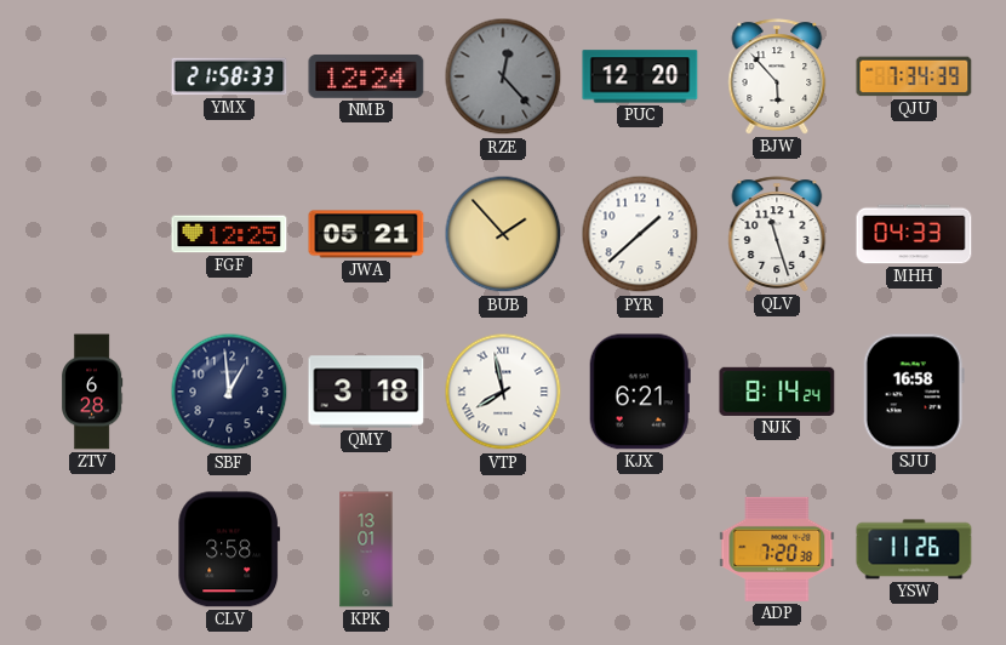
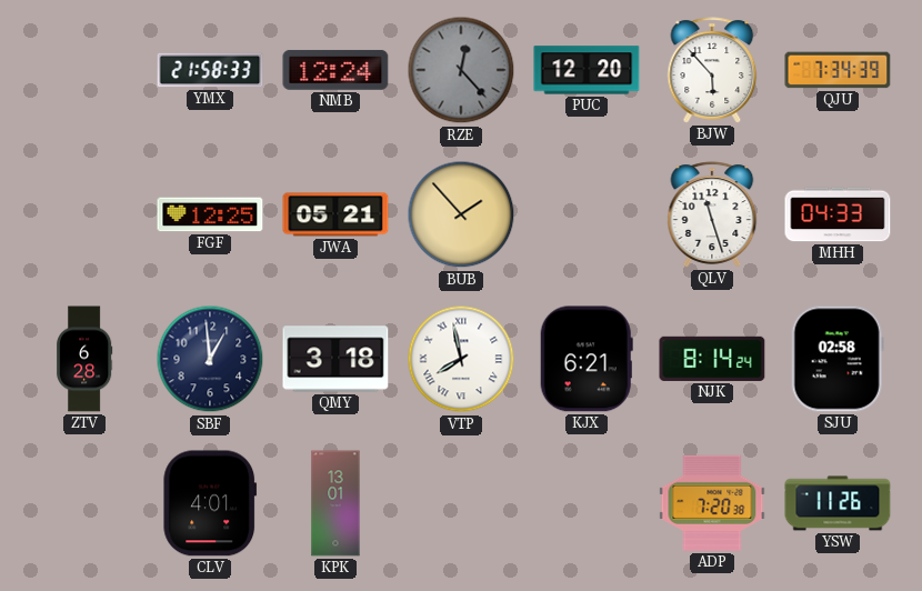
PYR: 1:38 -> none
SJU: 16:58 -> 02:58
CLV: 3:58 -> 4:01
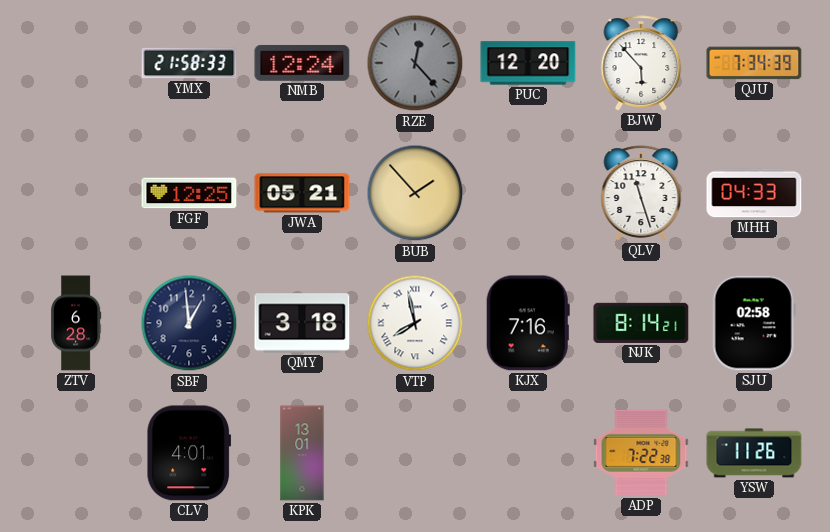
KJX: 6:21 -> 7:16
NJK: 8:14:24 -> 8:14:21
ADP: 7:20 -> 7:22
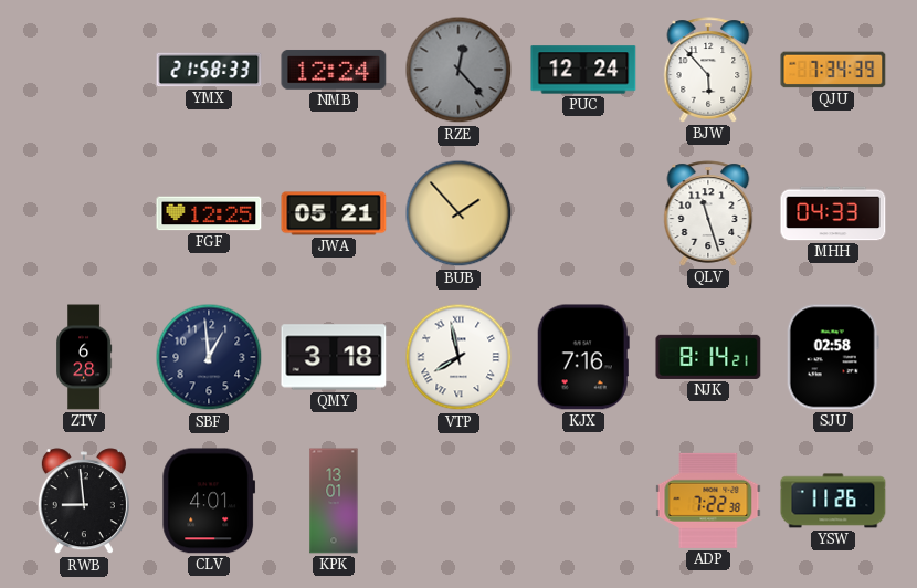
PUC: 12:20 -> 12:24
RWB: none -> 8:59
